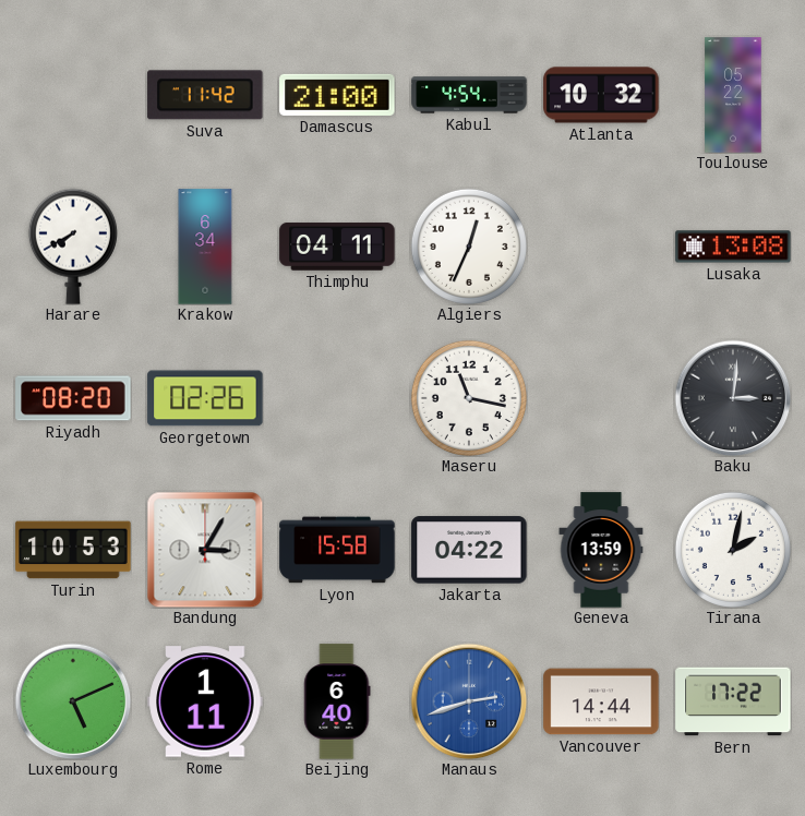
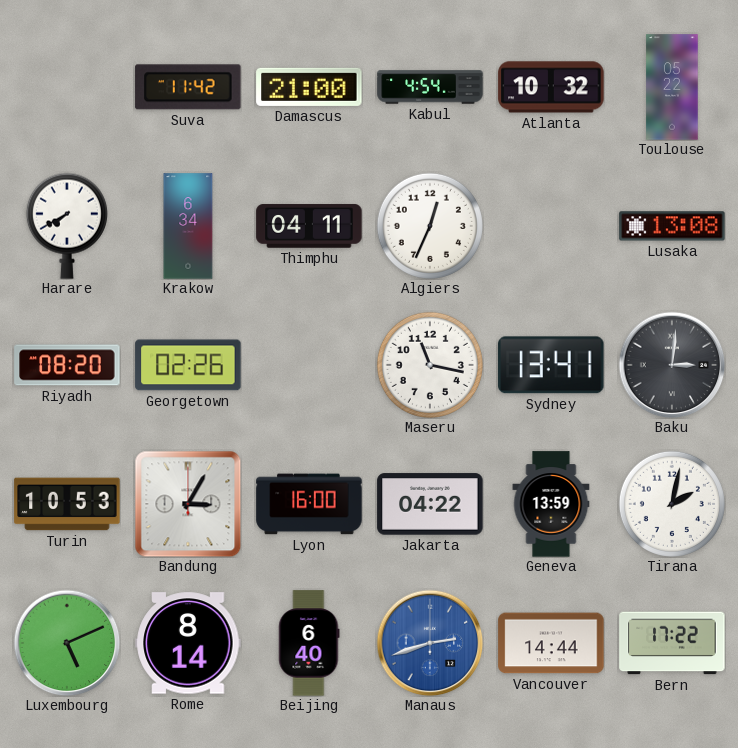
Sydney: none -> 13:41
Lyon: 15:58 -> 16:00
Rome: 1:11 -> 8:14
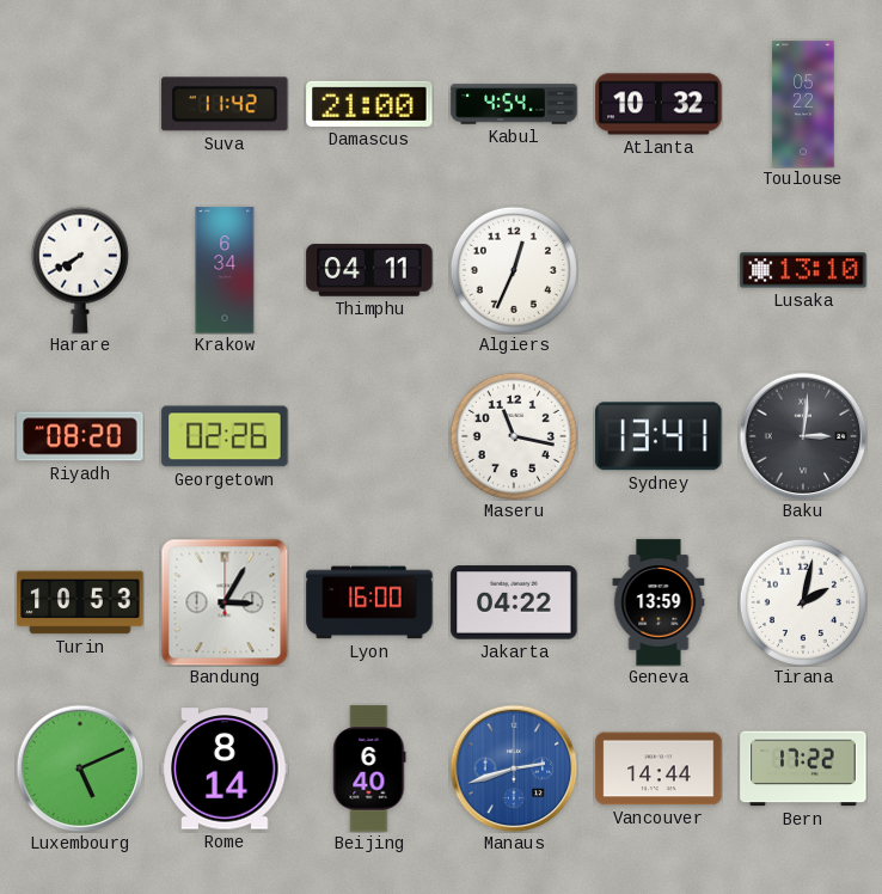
Lusaka: 13:08 -> 13:10
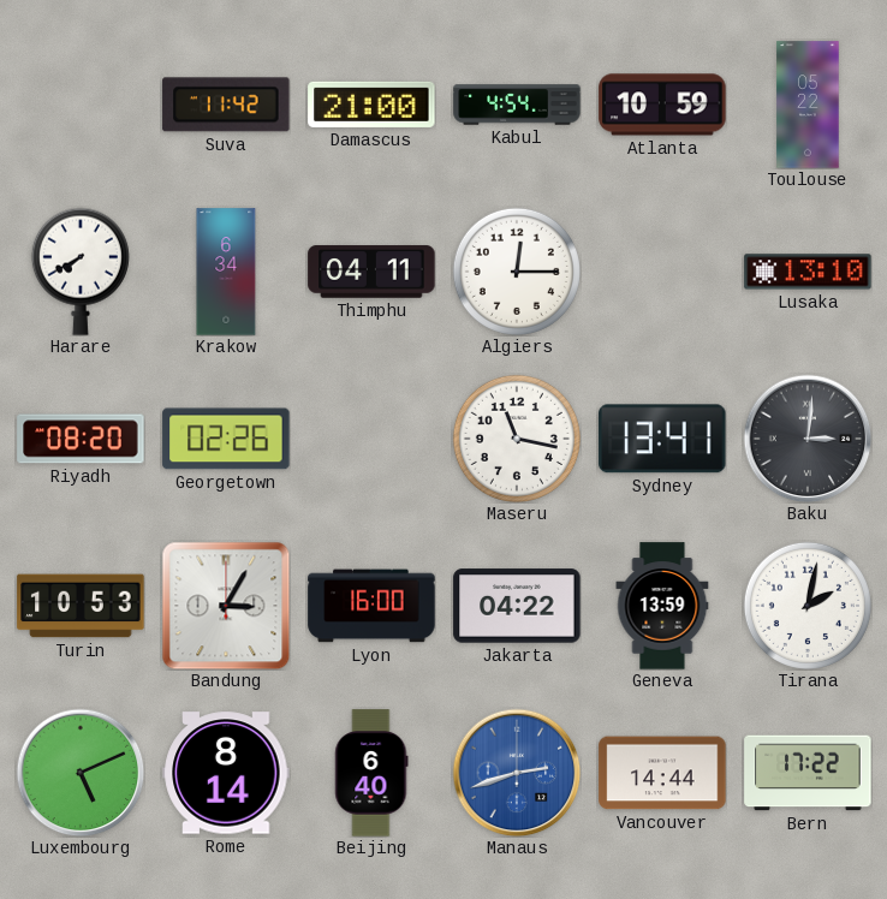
Atlanta: 10:32 -> 10:59
Algiers: 12:34 -> 12:15
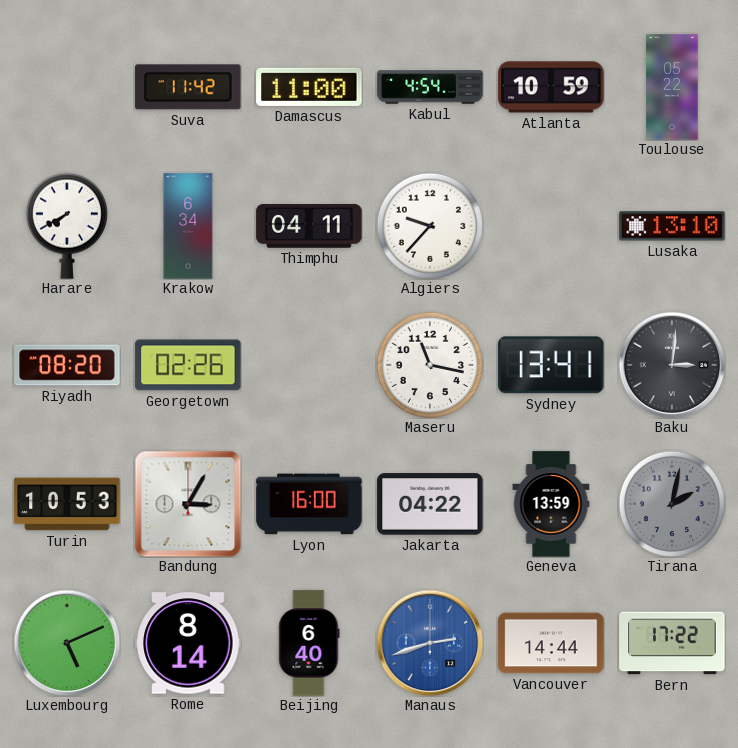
Damascus: 21:00 -> 11:00
Algiers: 12:15 -> 9:37
Tirana dial: white -> grey
